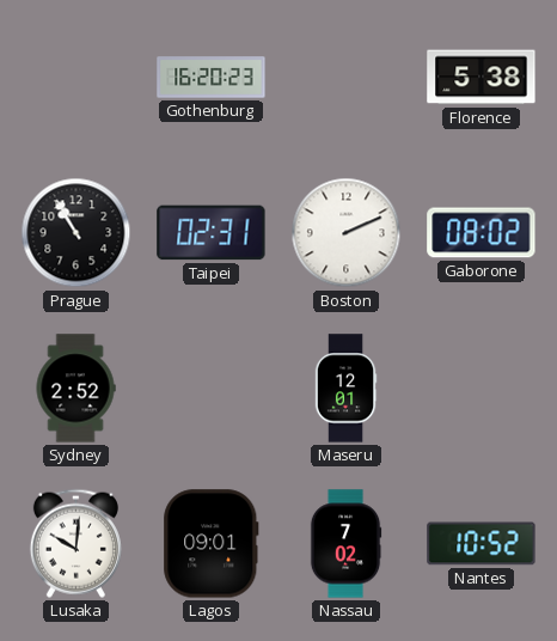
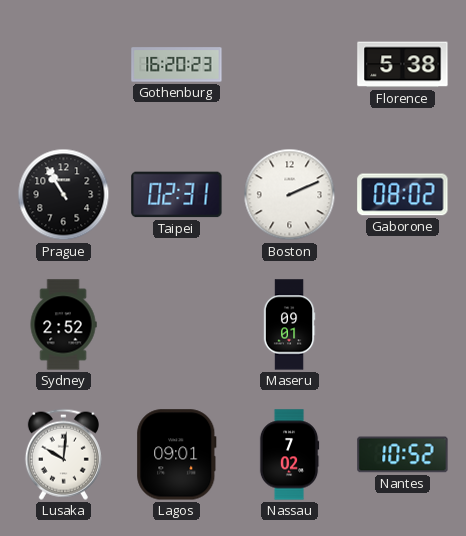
Maseru: 12:01 -> 09:01
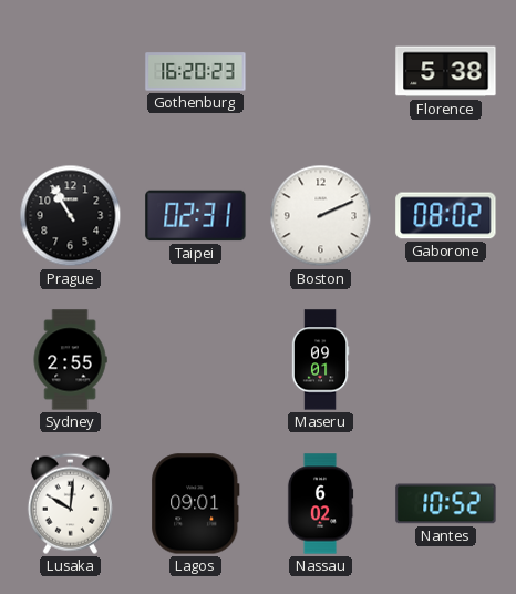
Sydney: 2:52 -> 2:55
Nassau: 7:02 -> 6:02
